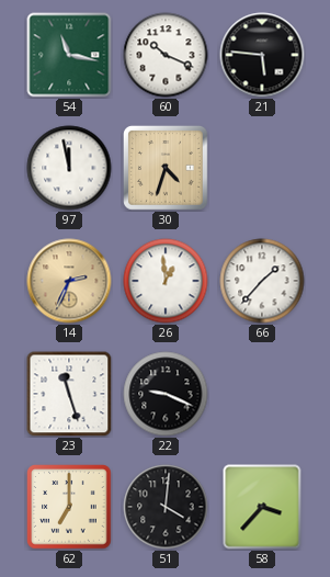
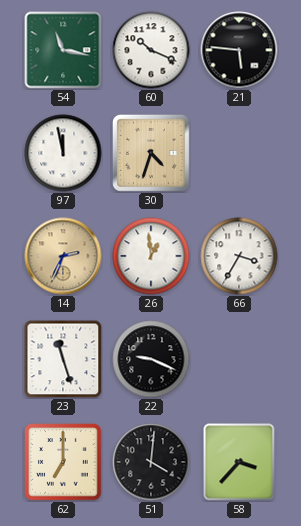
66: 1:37 -> 3:35
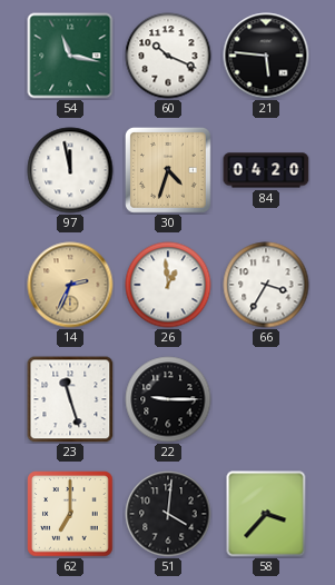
84: none -> 04:20
22: 9:19 -> 9:15
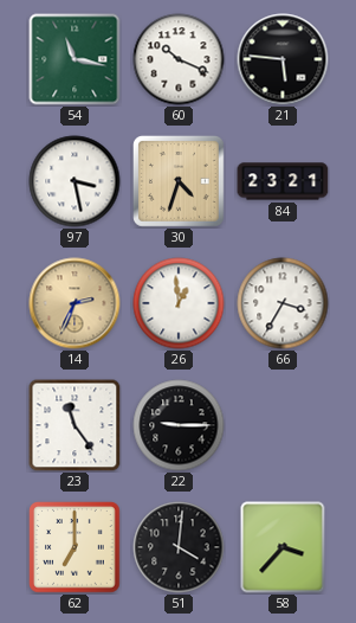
97: 11:58 -> 3:28
84: 04:20 -> 23:21
23: 11:27 -> 11:24
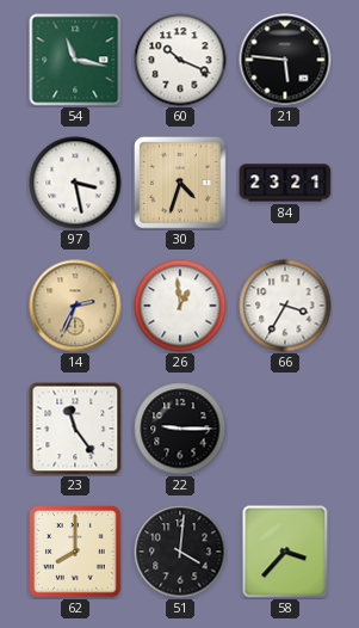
62: 7:00 -> 8:00
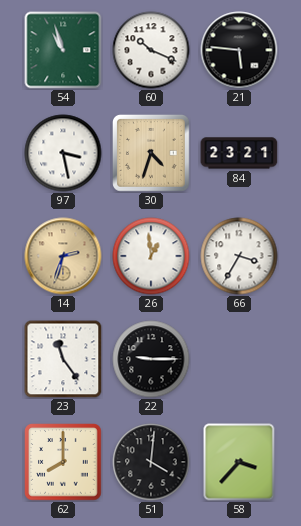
54: 11:17 -> 10:57
14: 2:34 -> 2:33
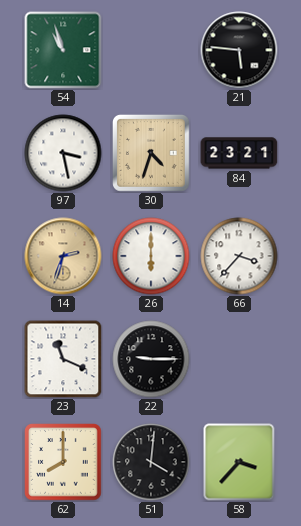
60: 10:19 -> none
26: 12:59 -> 6:00
66: 3:35 -> 3:37
23: 11:24 -> 11:19
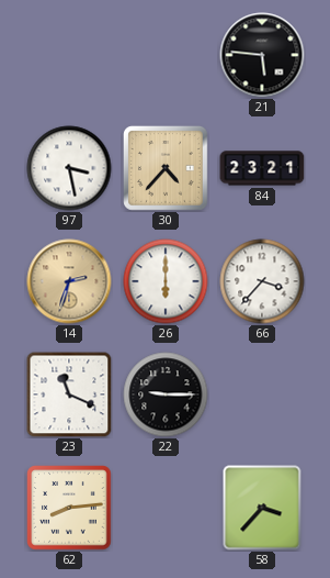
54: 10:57 -> none
30: 4:33 -> 4:37
62: 8:00 -> 8:14
51: 4:01 -> none
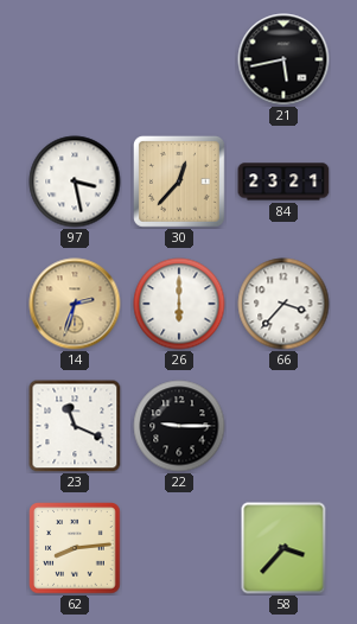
21: 5:46 -> 5:43
30: 4:37 -> 12:37
